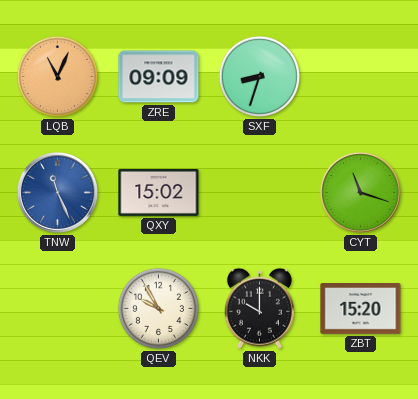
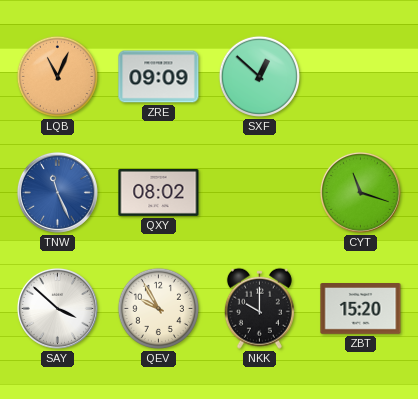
SXF: 8:33 -> 12:52
QXY: 15:02 -> 08:02
SAY: none -> 3:52
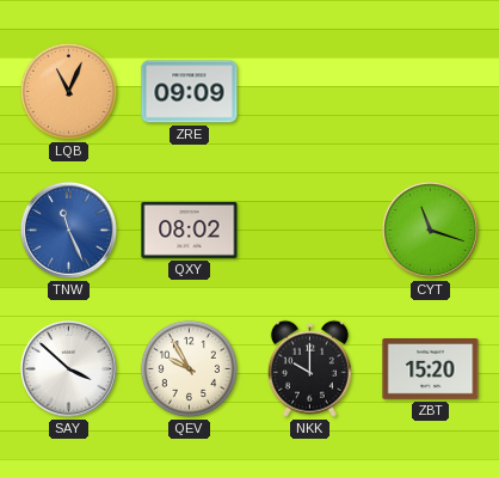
SXF: 12:52 -> none
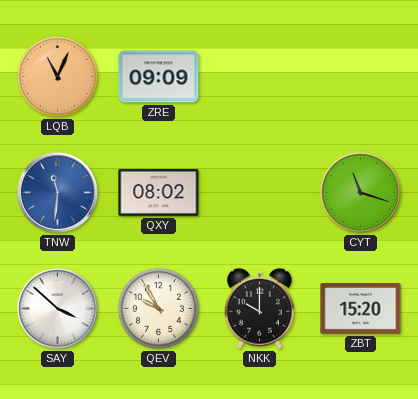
TNW: 11:26 -> 11:31
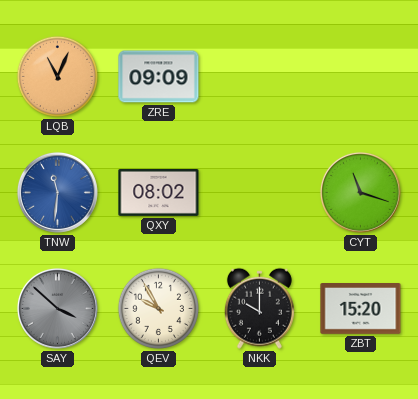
SAY dial: white -> grey
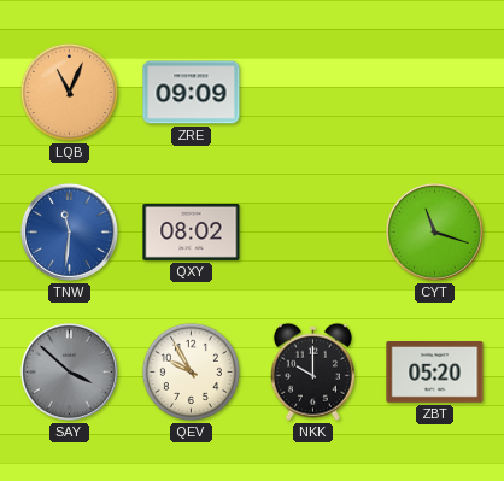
ZBT: 15:20 -> 05:20
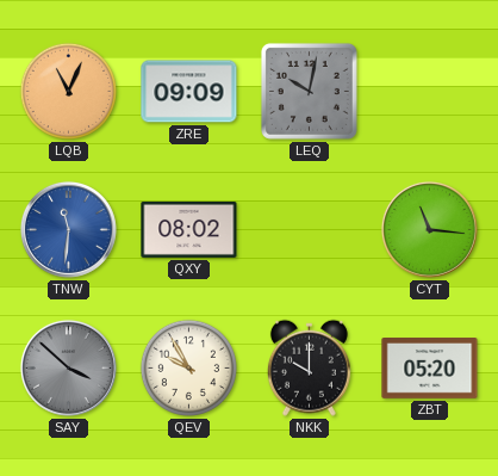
LEQ: none -> 10:02
CYT: 11:18 -> 11:16
